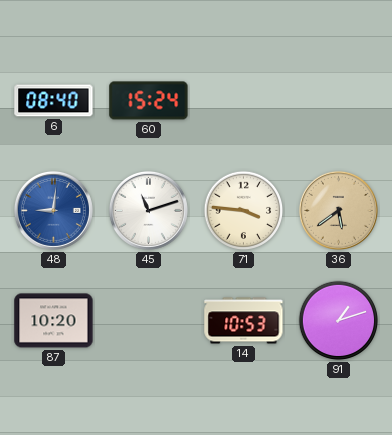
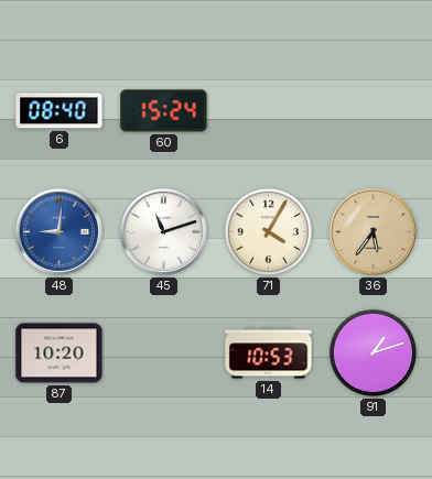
71: 3:46 -> 4:05
36: 5:39 -> 5:36
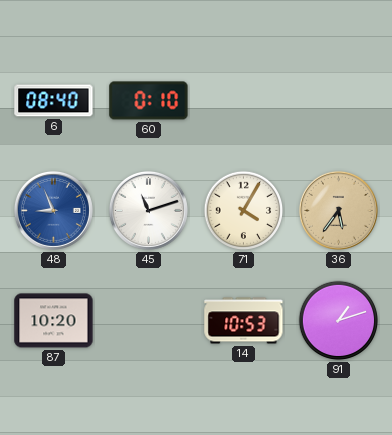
60: 15:24 -> 0:10
48: 9:01 -> 8:56
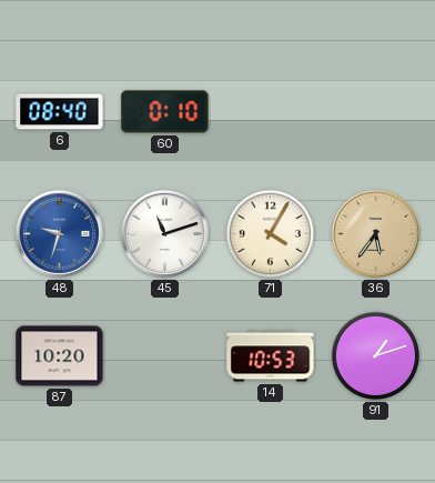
48: 8:56 -> 9:33
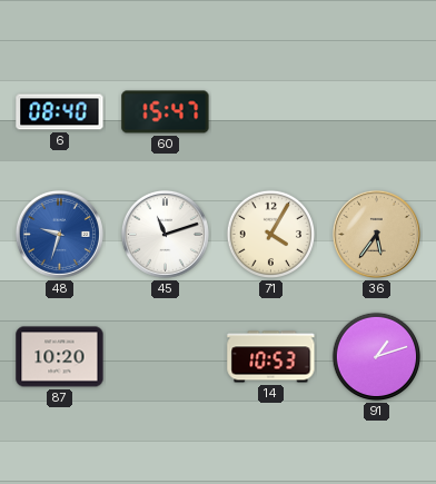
60: 0:10 -> 15:47
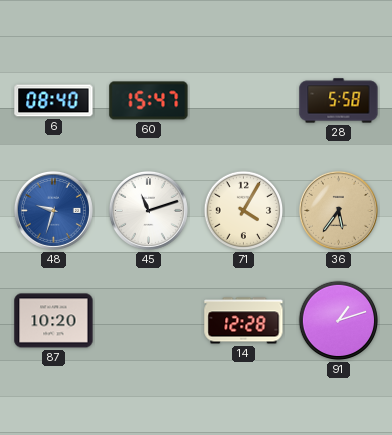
28: none -> 5:58
14: 10:53 -> 12:28
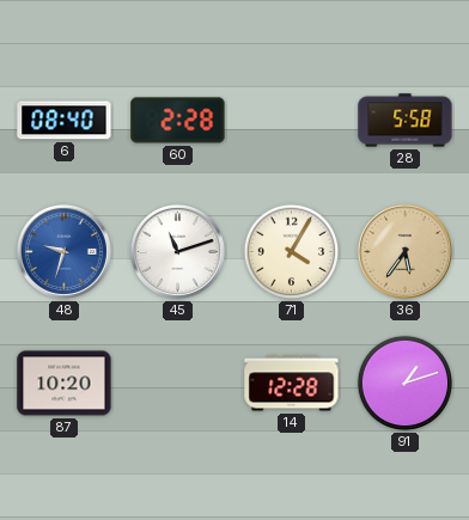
60: 15:47 -> 2:28
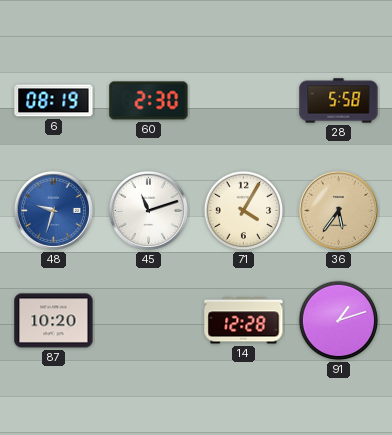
6: 08:40 -> 08:19
60: 2:28 -> 2:30
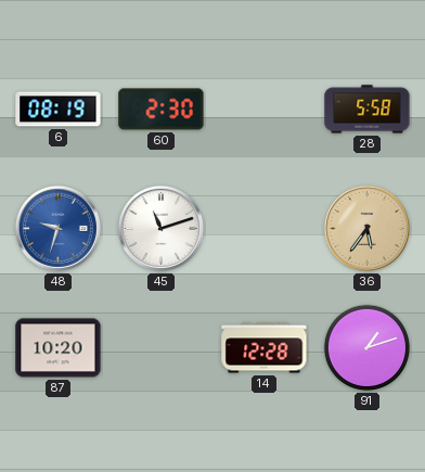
71: 4:05 -> none
